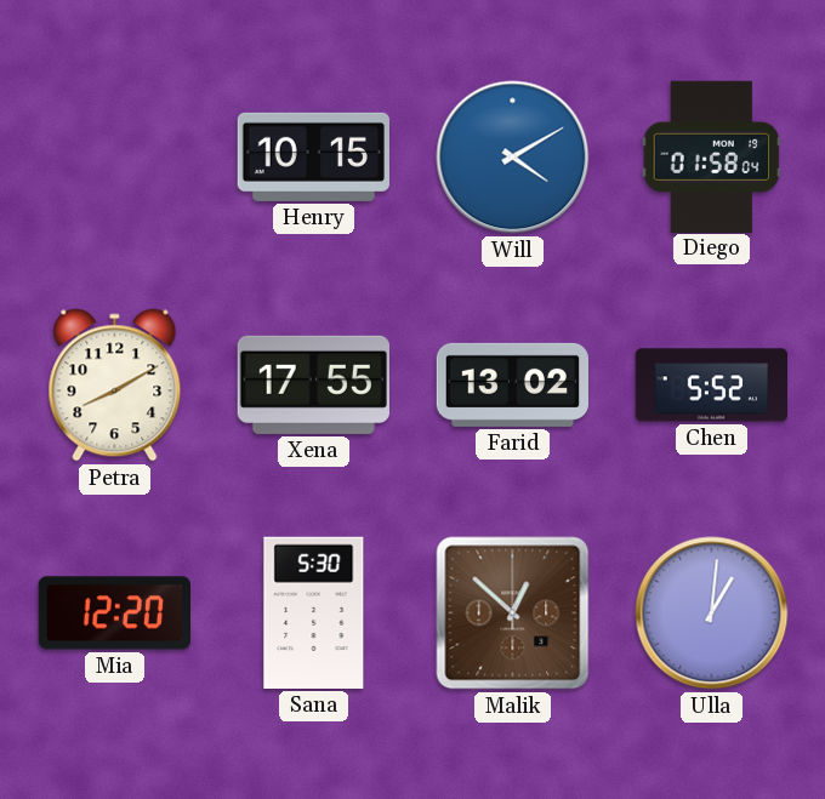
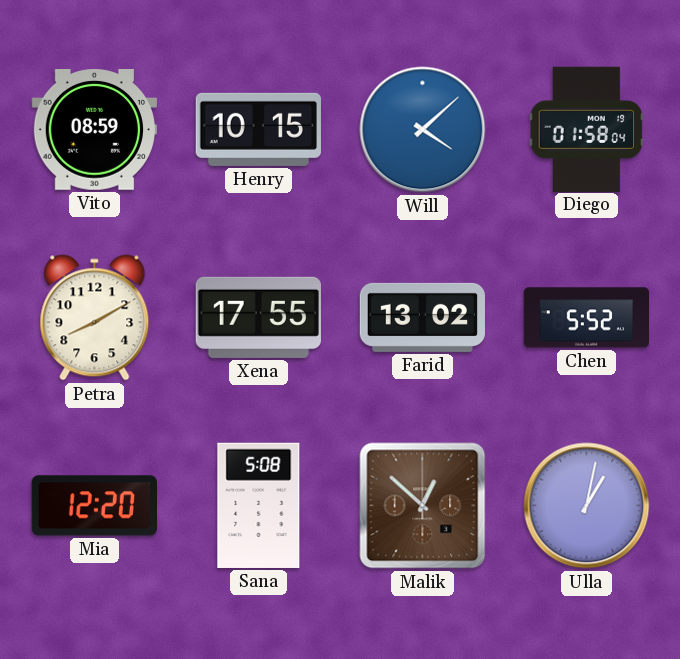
Vito: none -> 08:59
Will: 4:10 -> 4:08
Sana: 5:30 -> 5:08
Ulla: 1:01 -> 1:02
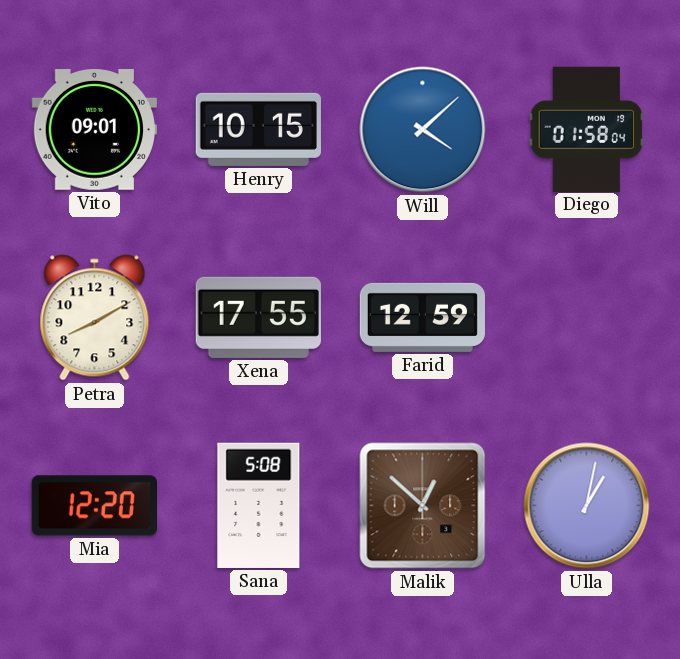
Vito: 08:59 -> 09:01
Farid: 13:02 -> 12:59
Chen: 5:52 -> none
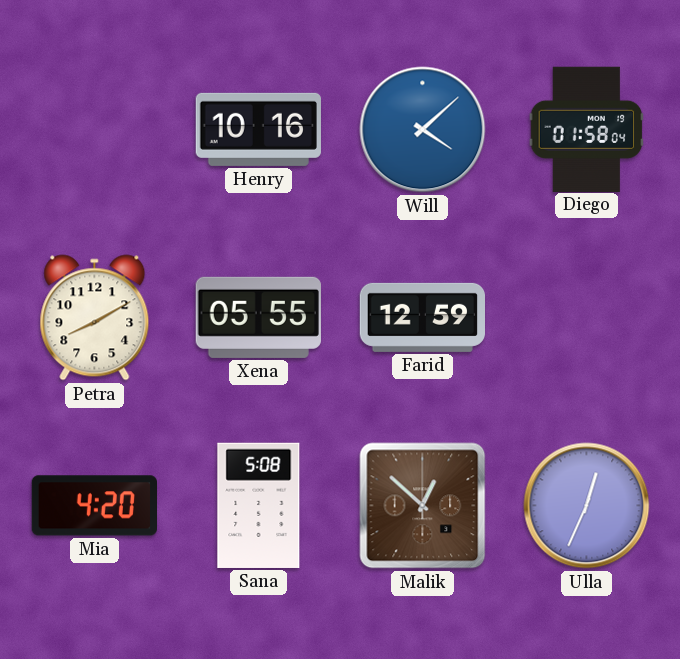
Vito: 09:01 -> none
Henry: 10:15 -> 10:16
Xena: 17:55 -> 05:55
Mia: 12:20 -> 4:20
Ulla: 1:02 -> 12:34
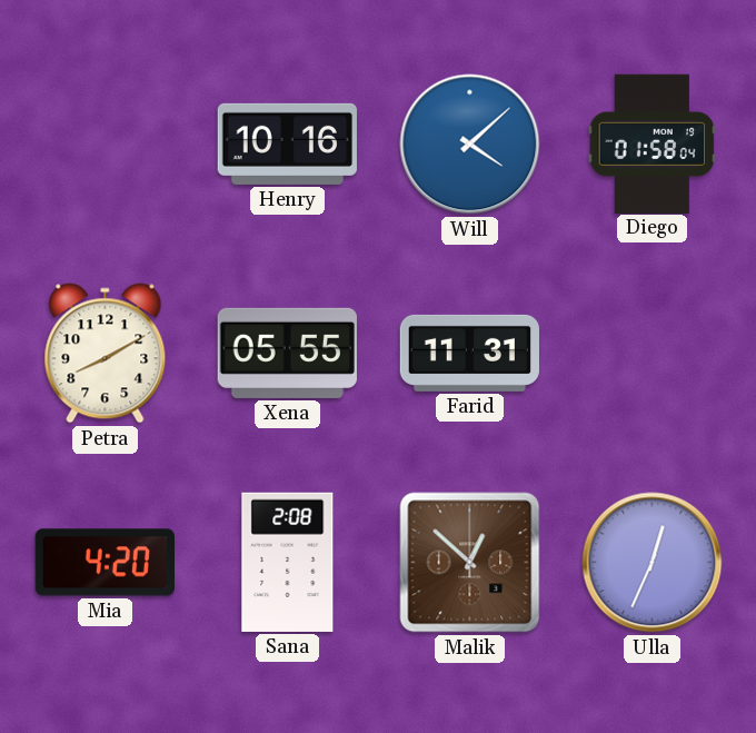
Farid: 12:59 -> 11:31
Sana: 5:08 -> 2:08
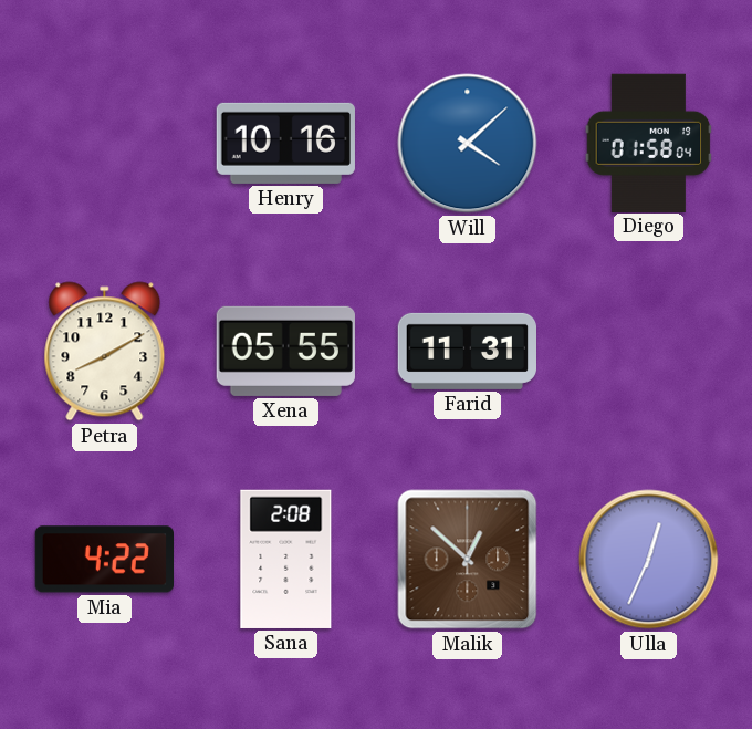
Mia: 4:20 -> 4:22
